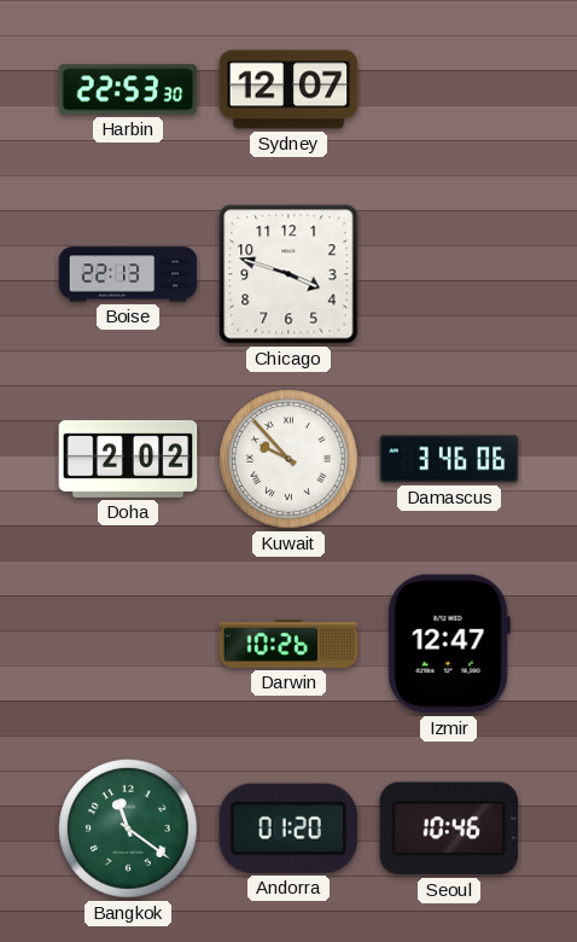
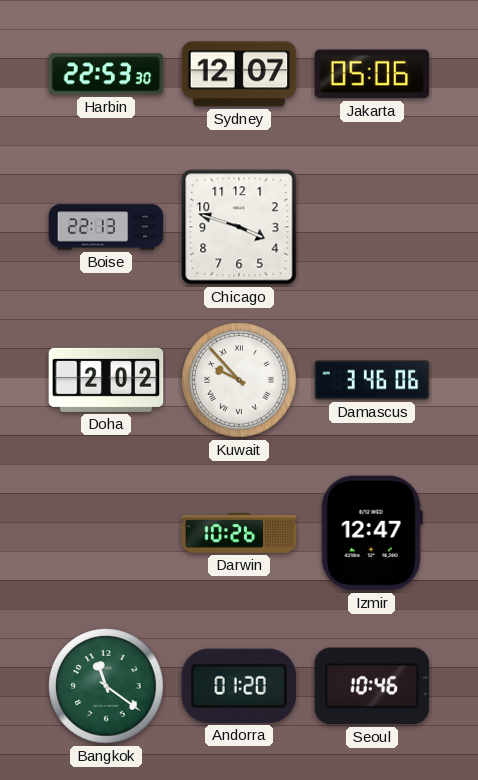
Jakarta: none -> 05:06
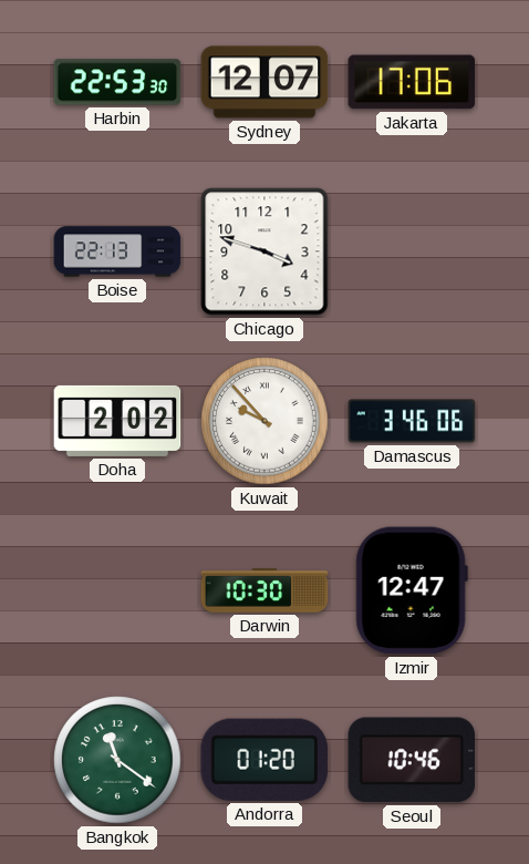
Jakarta: 05:06 -> 17:06
Darwin: 10:26 -> 10:30
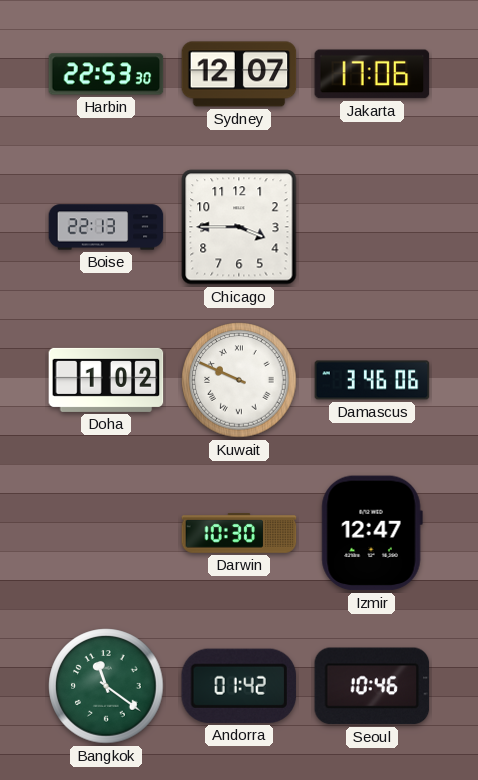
Chicago: 3:48 -> 3:45
Doha: 2:02 -> 1:02
Kuwait: 9:53 -> 9:49
Andorra: 01:20 -> 01:42
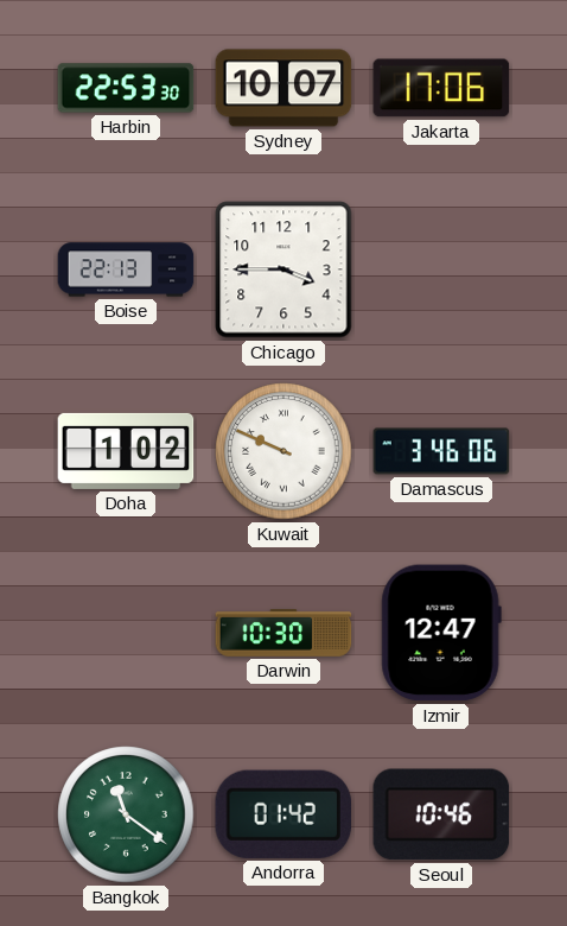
Sydney: 12:07 -> 10:07
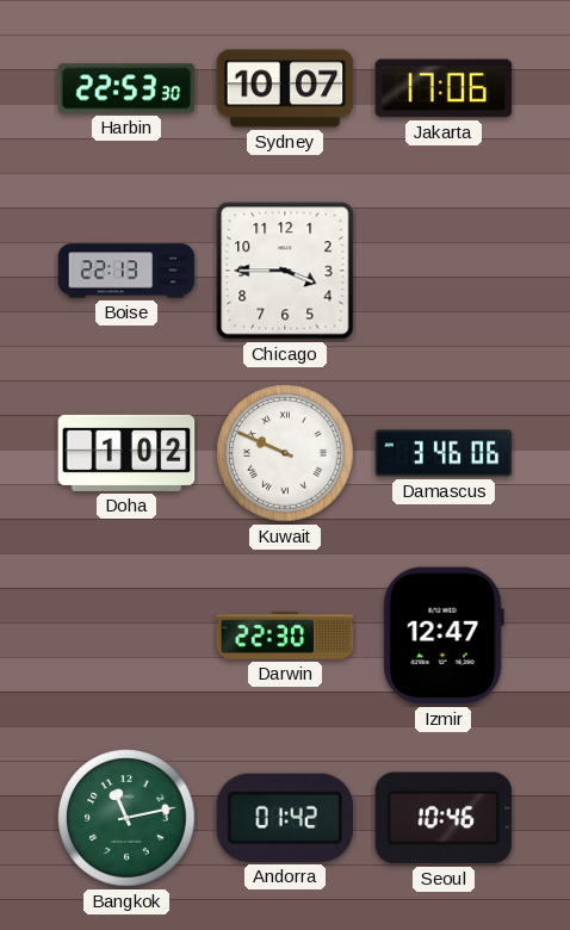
Darwin: 10:30 -> 22:30
Bangkok: 11:21 -> 11:13
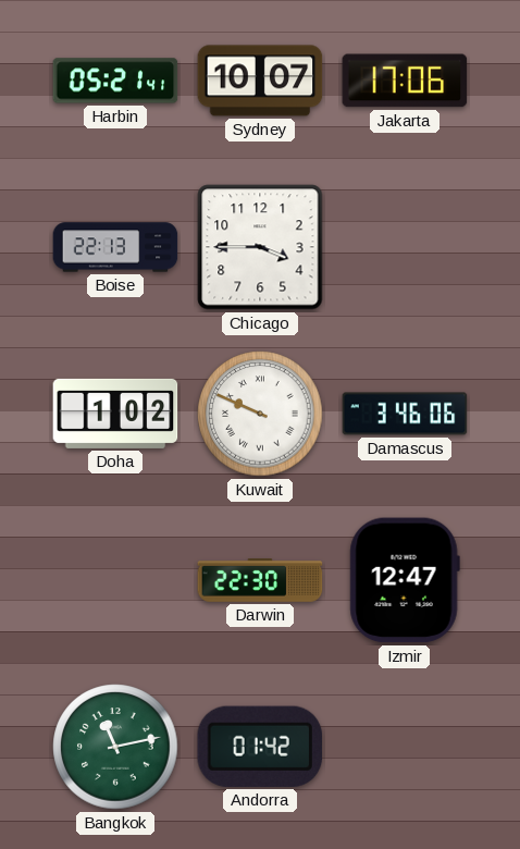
Harbin: 22:53 -> 05:21
Seoul: 10:46 -> none
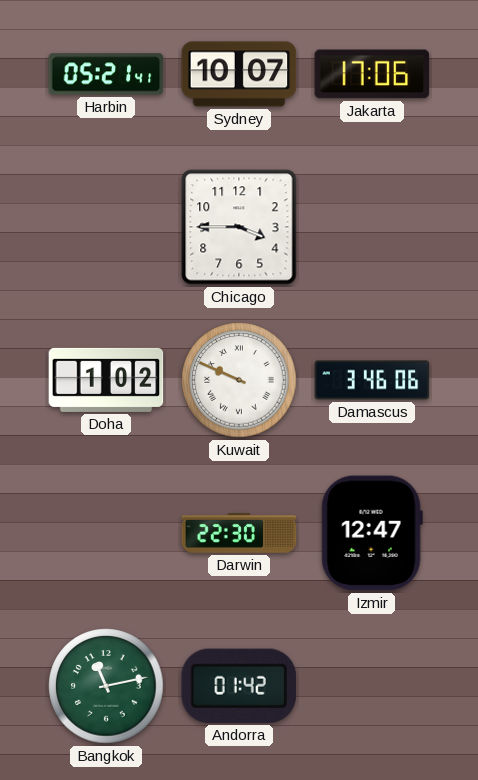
Boise: 22:13 -> none
